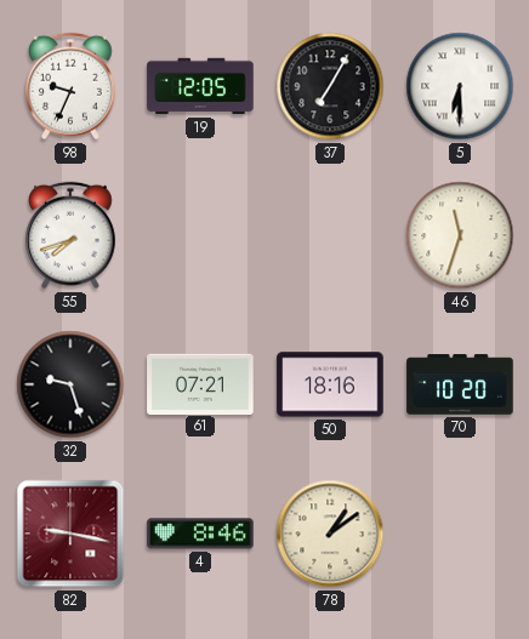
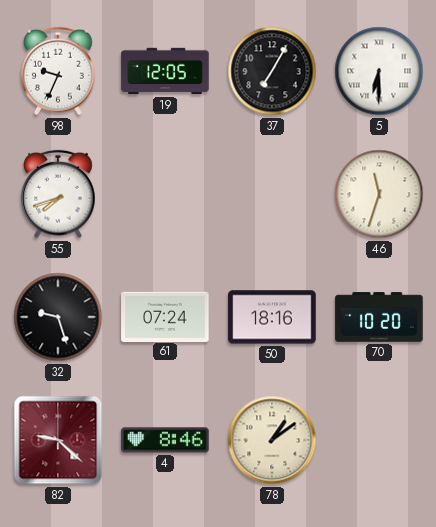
61: 07:21 -> 07:24
82: 9:17 -> 9:22
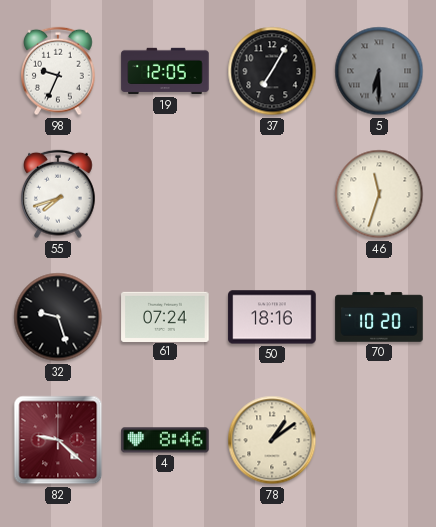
5 dial: white -> grey
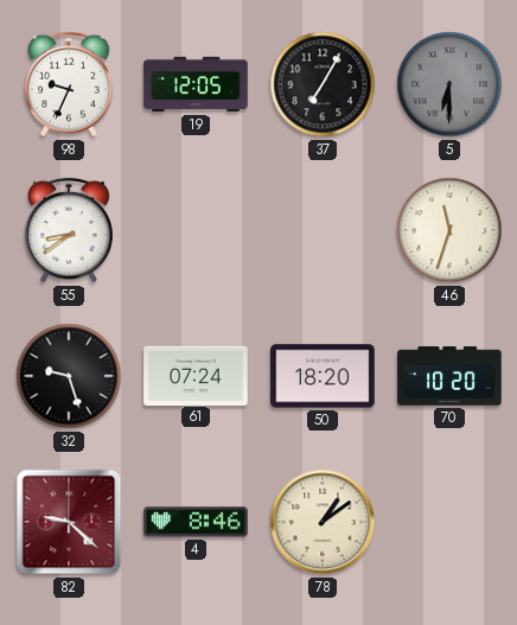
55: 7:42 -> 8:39
50: 18:16 -> 18:20
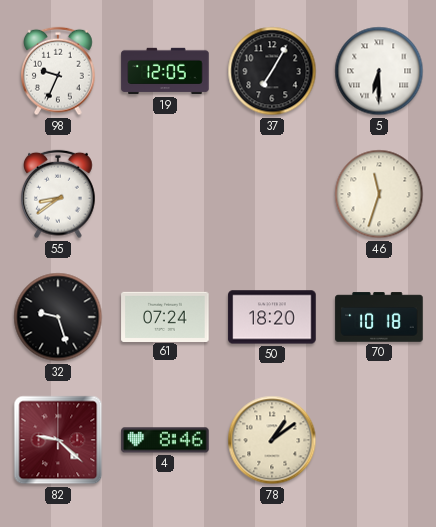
5 dial: grey -> white
70: 10:20 -> 10:18
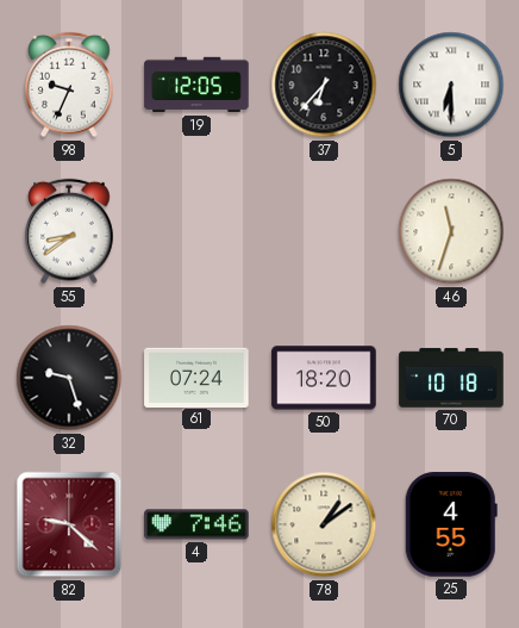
37: 7:05 -> 6:37
4: 8:46 -> 7:46
25: none -> 4:55
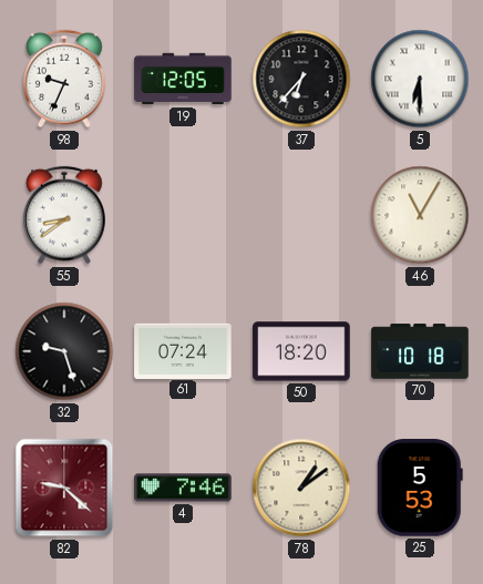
46: 11:33 -> 11:05
25: 4:55 -> 5:53
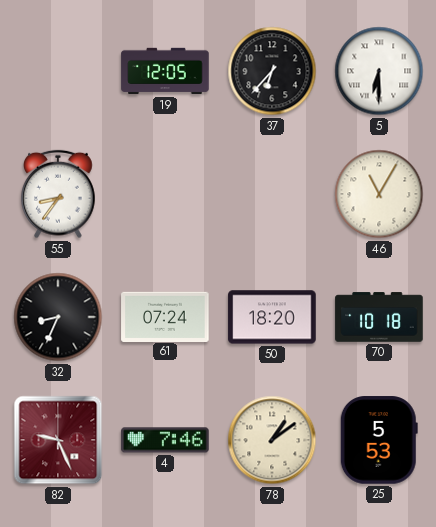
98: 9:34 -> none
55: 8:39 -> 8:36
32: 9:27 -> 8:34
82: 9:22 -> 9:26
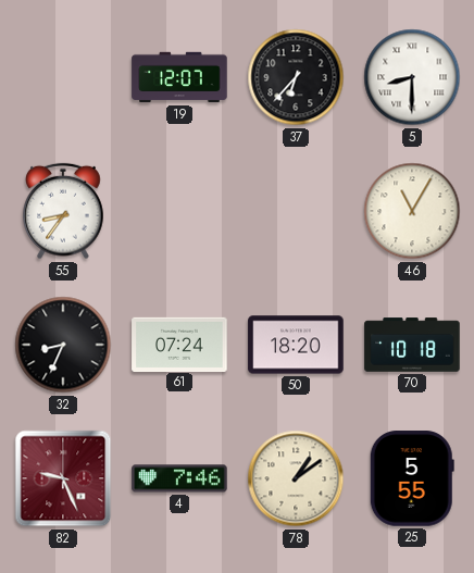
19: 12:05 -> 12:07
5: 6:30 -> 8:30
25: 5:53 -> 5:55
